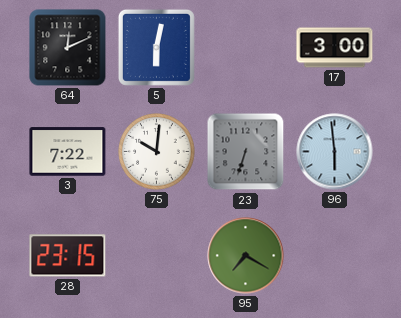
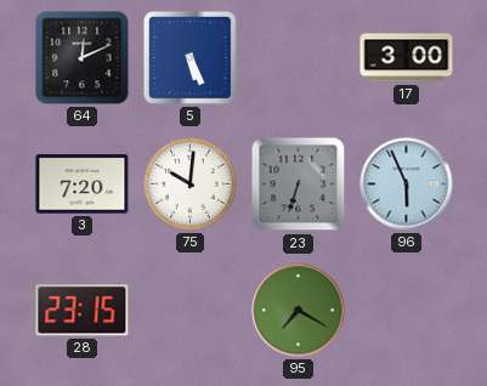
5: 6:02 -> 5:26
3: 7:22 -> 7:20
96: 5:59 -> 5:56
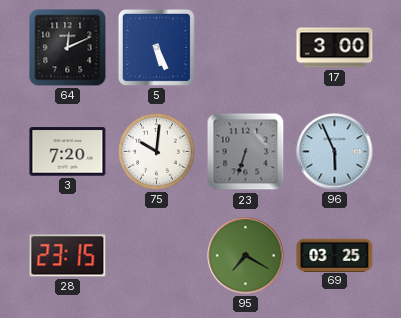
69: none -> 03:25
